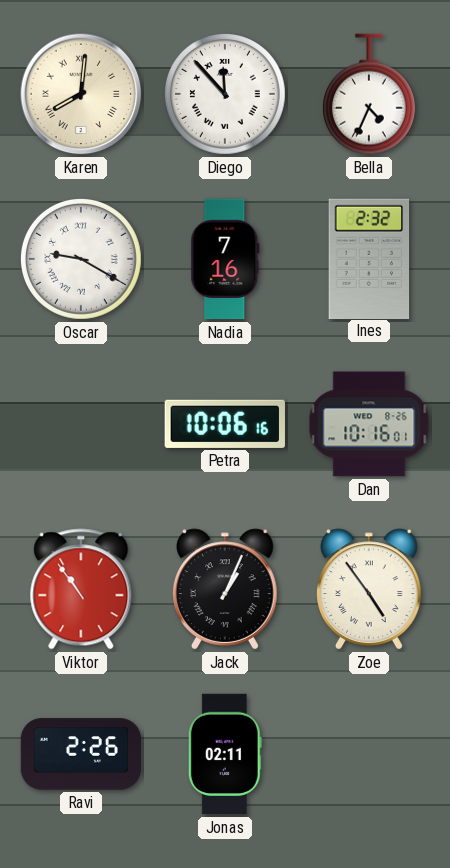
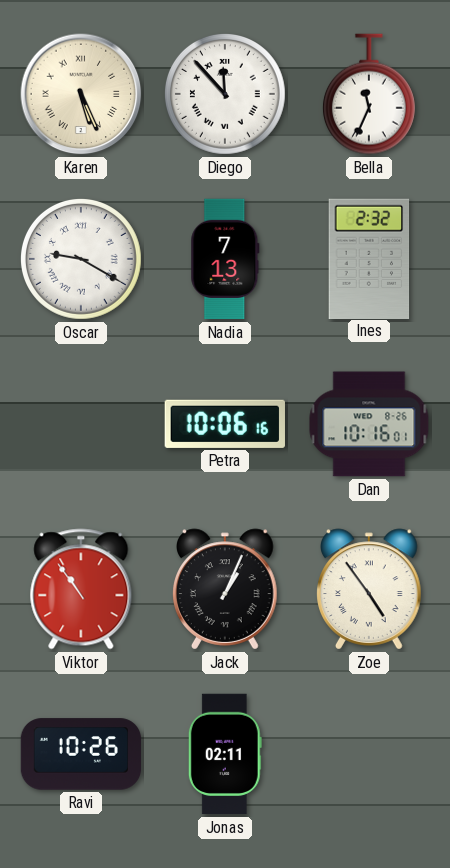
Karen: 8:01 -> 5:26
Bella: 4:34 -> 11:34
Nadia: 7:16 -> 7:13
Ravi: 2:26 -> 10:26
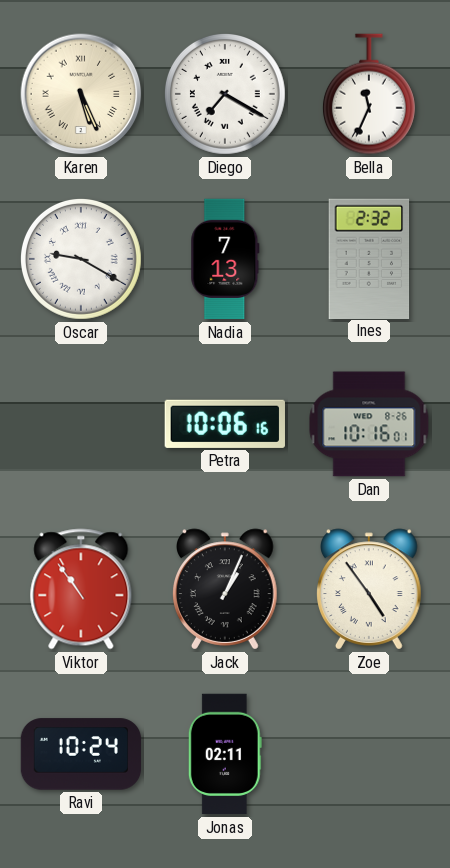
Diego: 11:53 -> 7:20
Ravi: 10:26 -> 10:24
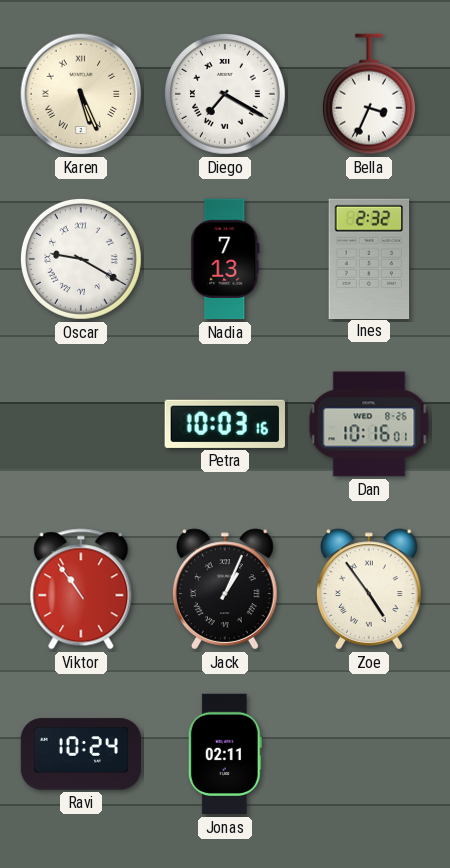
Bella: 11:34 -> 3:34
Petra: 10:06 -> 10:03
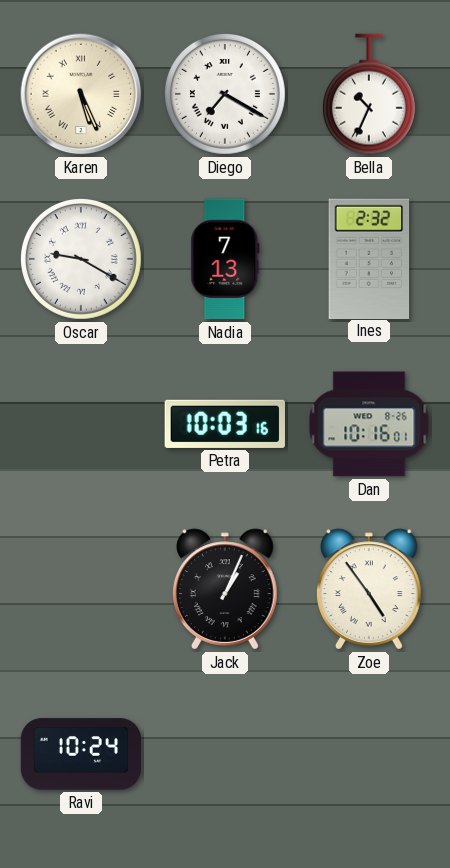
Bella: 3:34 -> 10:34
Viktor: 10:54 -> none
Jonas: 02:11 -> none
